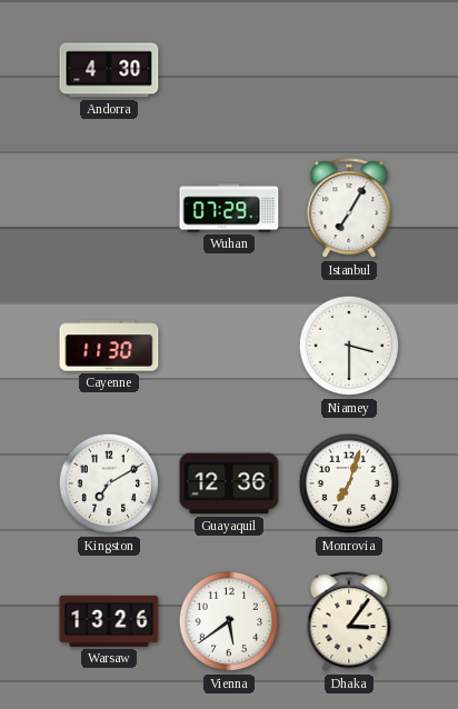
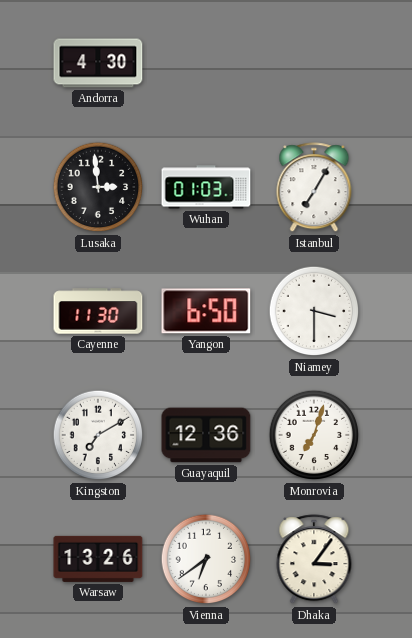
Lusaka: none -> 2:59
Wuhan: 07:29 -> 01:03
Yangon: none -> 6:50
Vienna: 5:39 -> 6:39
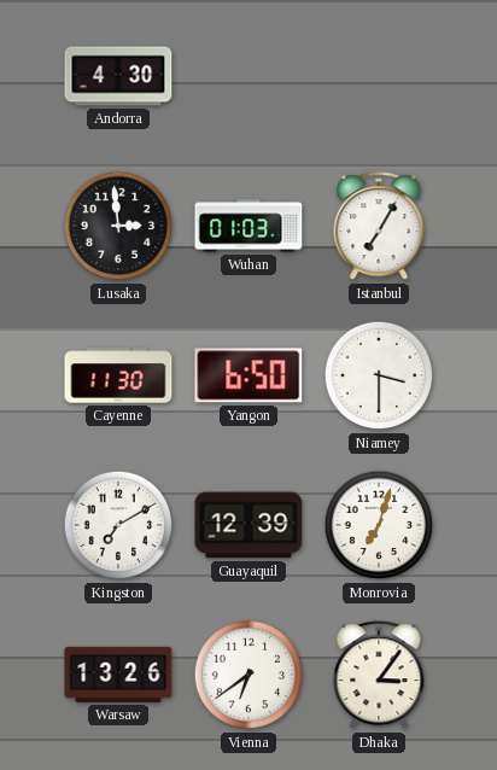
Guayaquil: 12:36 -> 12:39
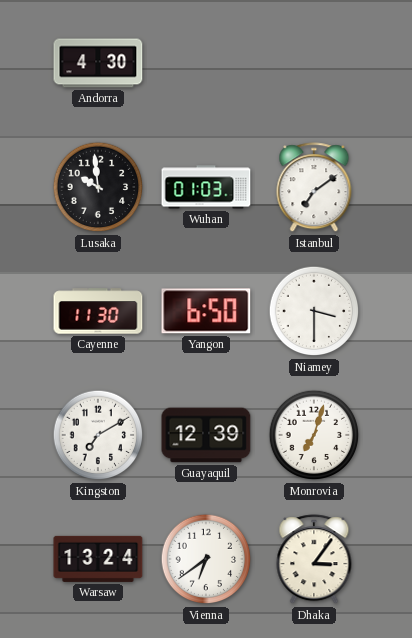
Lusaka: 2:59 -> 9:59
Istanbul: 7:05 -> 7:09
Warsaw: 13:26 -> 13:24
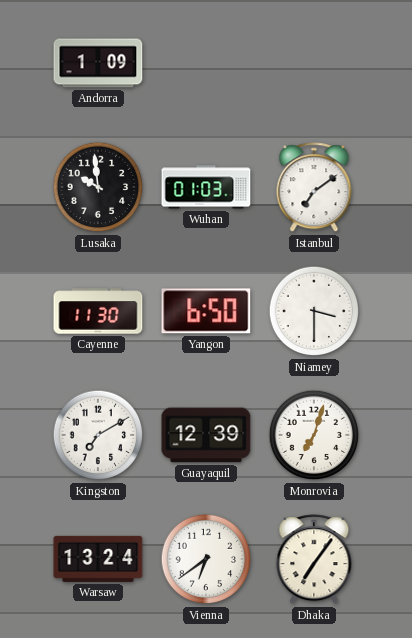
Andorra: 4:30 -> 1:09
Dhaka: 3:06 -> 7:06
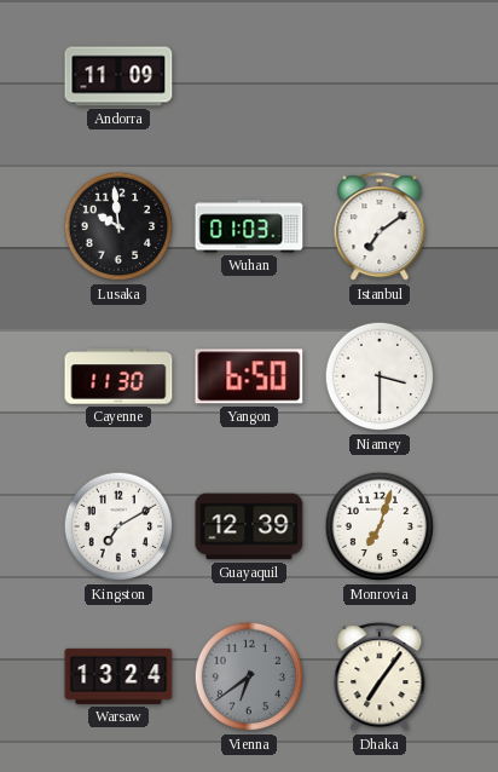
Andorra: 1:09 -> 11:09
Vienna dial: white -> grey
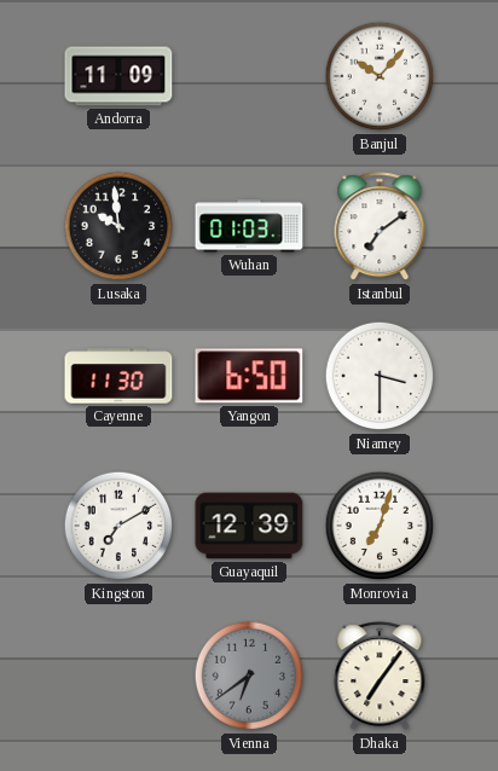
Banjul: none -> 10:07
Warsaw: 13:24 -> none
